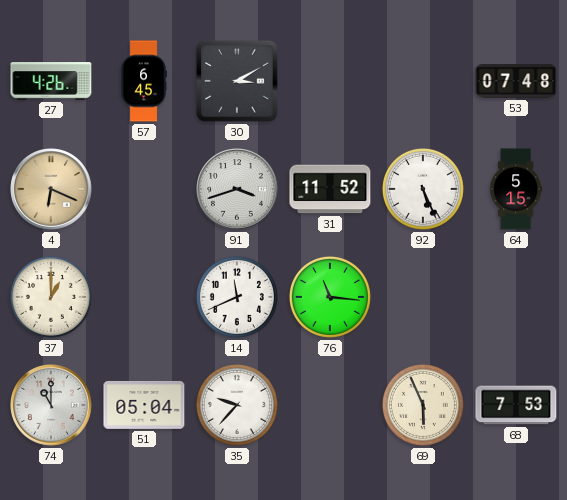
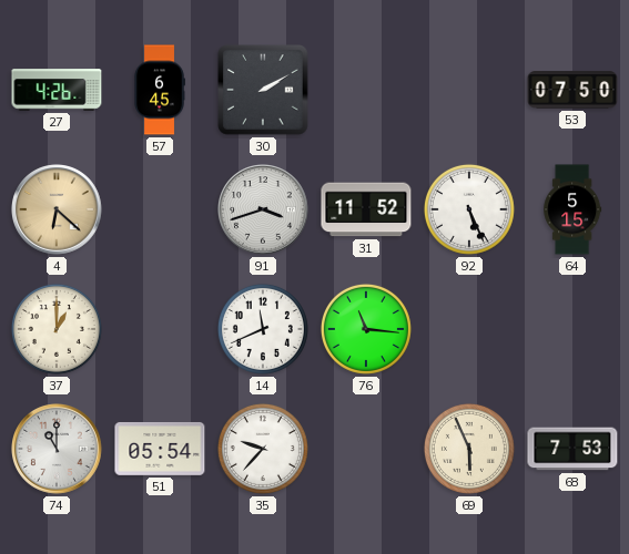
30: 3:10 -> 2:10
53: 07:48 -> 07:50
4: 6:19 -> 6:22
51: 05:04 -> 05:54
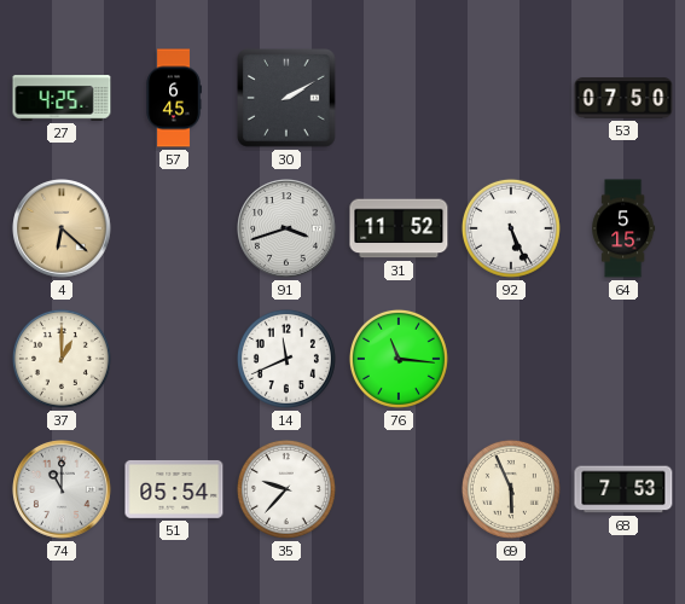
27: 4:26 -> 4:25
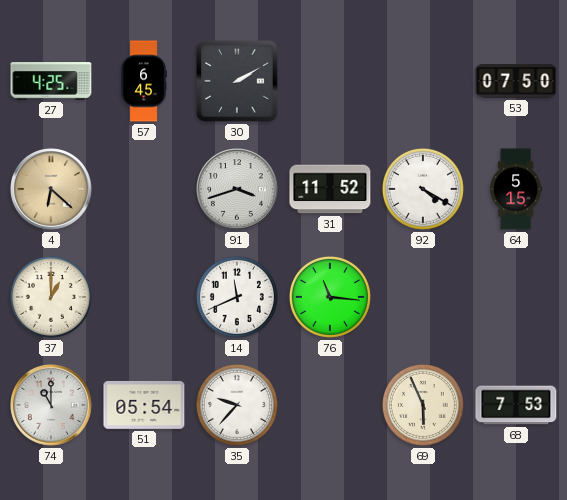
92: 5:26 -> 4:20
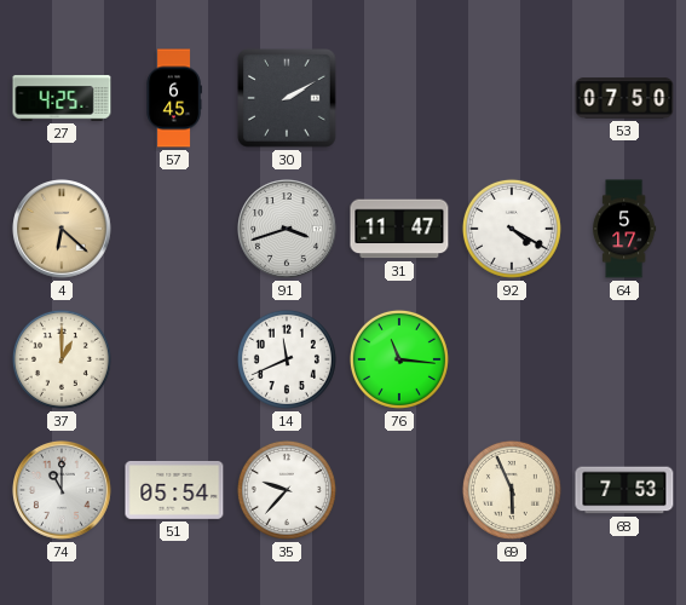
31: 11:52 -> 11:47
64: 5:15 -> 5:17
